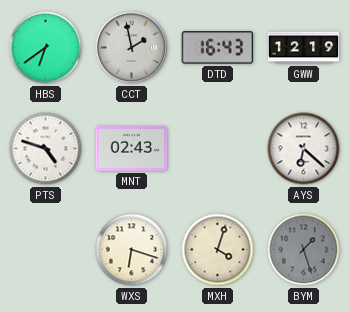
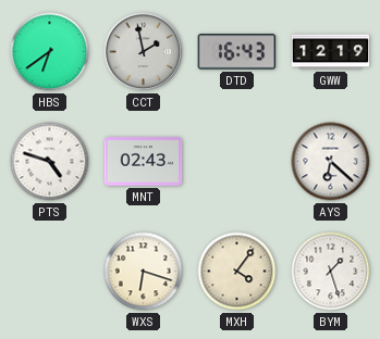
MXH: 4:03 -> 4:06
BYM dial: grey -> white
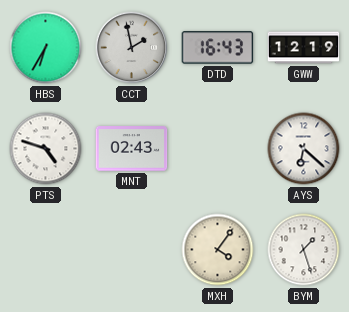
HBS: 6:39 -> 6:35
WXS: 6:18 -> none
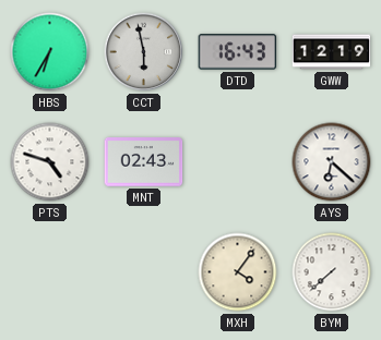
CCT: 1:58 -> 5:58
BYM: 1:27 -> 7:38
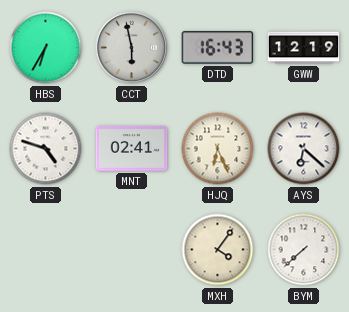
MNT: 02:43 -> 02:41
HJQ: none -> 6:26
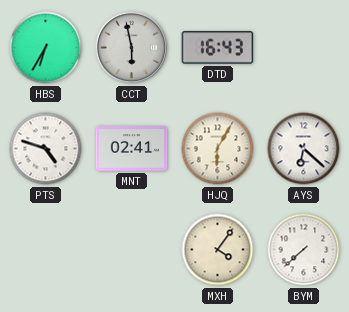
GWW: 12:19 -> none
HJQ: 6:26 -> 6:05
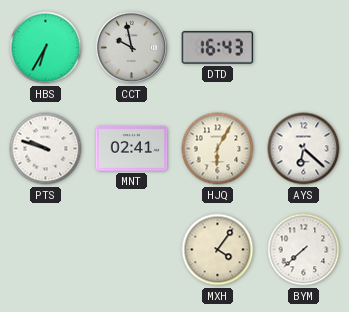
CCT: 5:58 -> 9:58
PTS: 4:48 -> 9:48
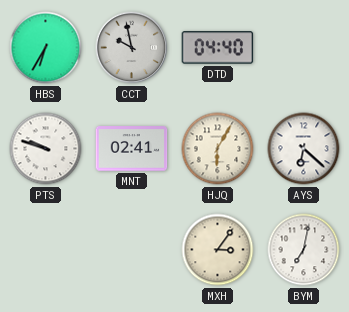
DTD: 16:43 -> 04:40
MXH: 4:06 -> 3:06
BYM: 7:38 -> 7:02
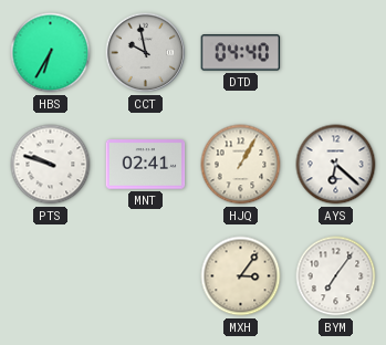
HJQ: 6:05 -> 1:05
BYM: 7:02 -> 7:06
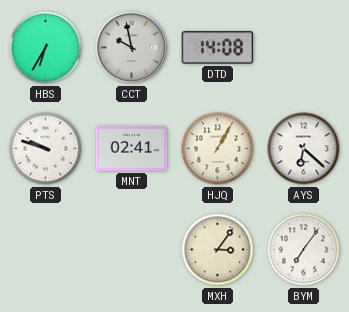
DTD: 04:40 -> 14:08
